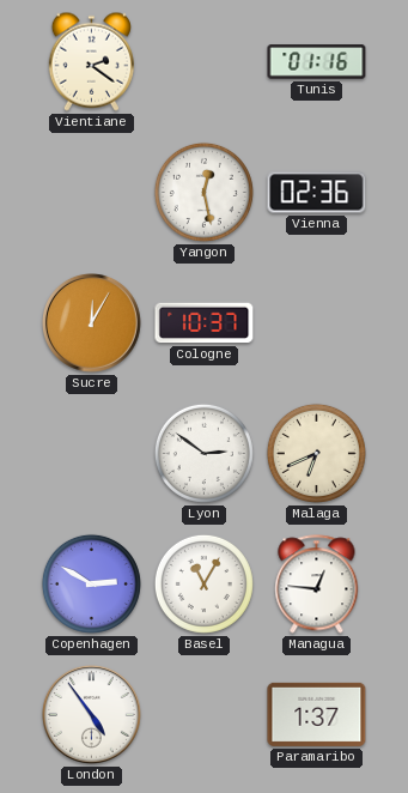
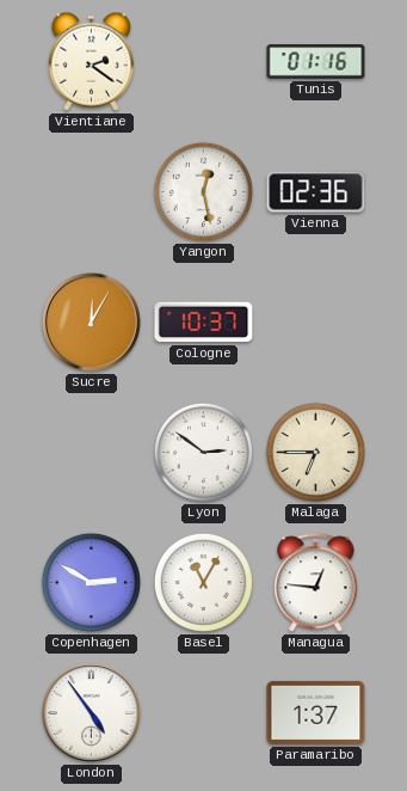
Malaga: 6:41 -> 6:45
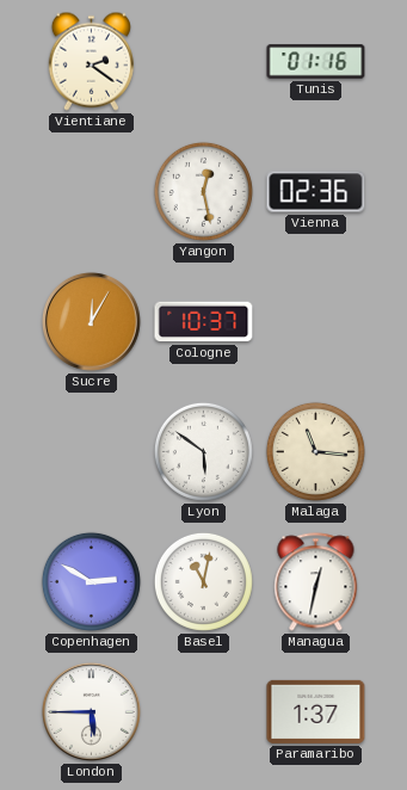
Lyon: 2:51 -> 5:51
Malaga: 6:45 -> 11:16
Basel: 11:05 -> 11:02
Managua: 12:46 -> 12:32
London: 4:54 -> 5:45
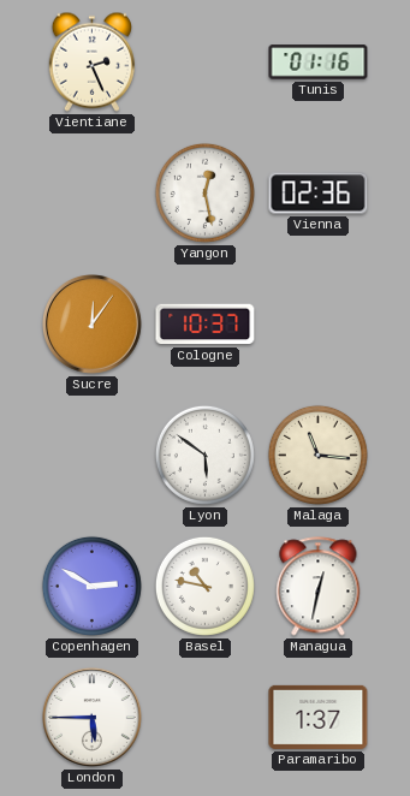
Vientiane: 2:21 -> 2:26
Sucre: 12:05 -> 12:06
Basel: 11:02 -> 10:47
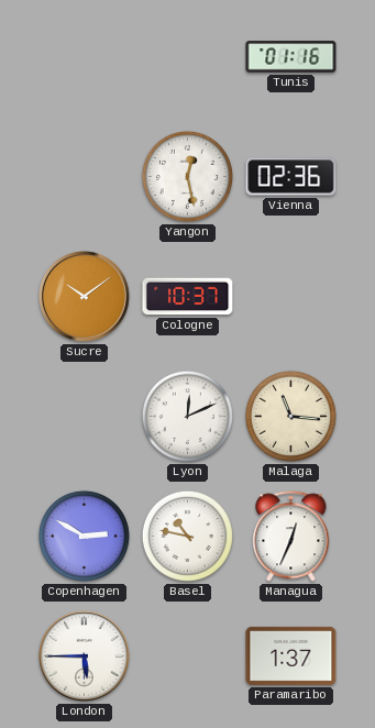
Vientiane: 2:26 -> none
Sucre: 12:06 -> 10:09
Lyon: 5:51 -> 12:11
Managua: 12:32 -> 12:34
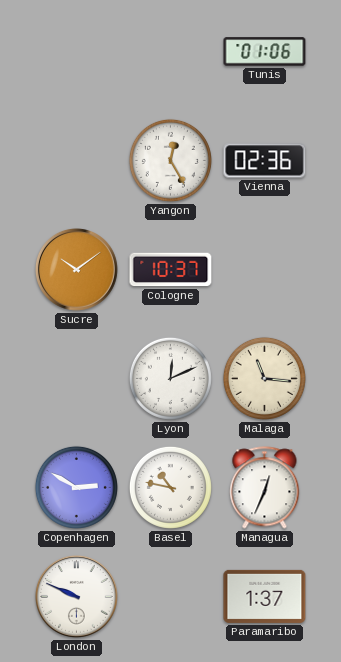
Tunis: 01:16 -> 01:06
Yangon: 12:28 -> 12:25
London: 5:45 -> 9:49
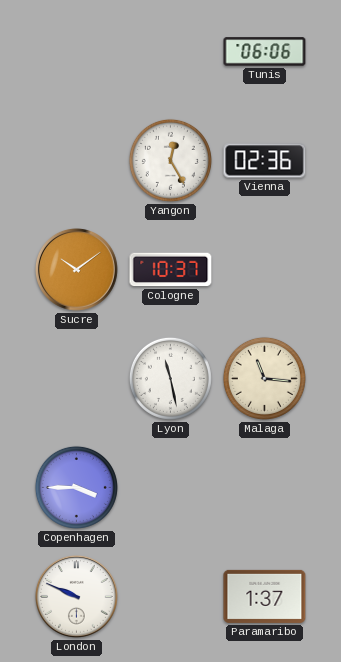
Tunis: 01:06 -> 06:06
Lyon: 12:11 -> 11:28
Copenhagen: 2:50 -> 3:45
Basel: 10:47 -> none
Managua: 12:34 -> none
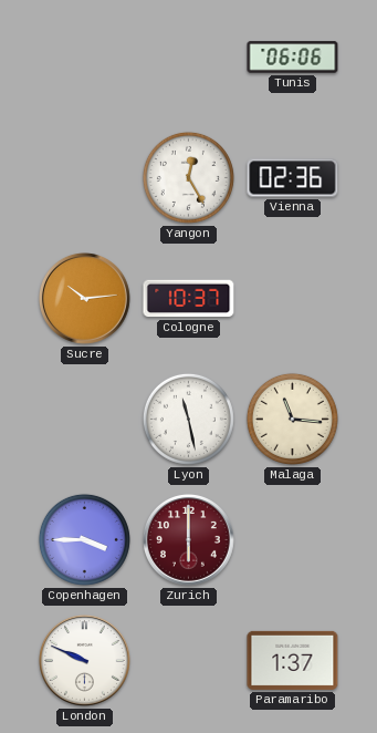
Sucre: 10:09 -> 10:14
Zurich: none -> 6:00
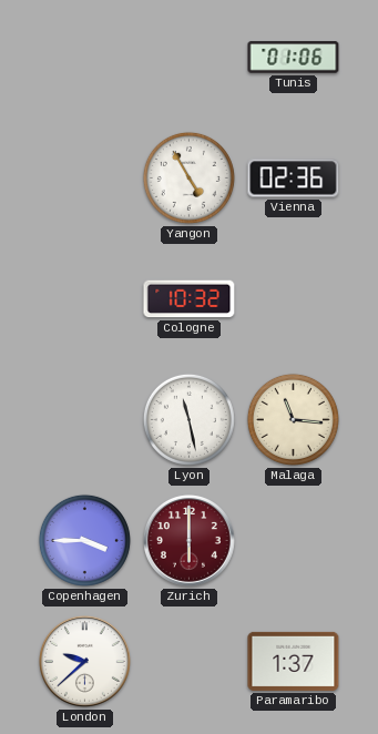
Tunis: 06:06 -> 01:06
Yangon: 12:25 -> 4:55
Sucre: 10:14 -> none
Cologne: 10:37 -> 10:32
London: 9:49 -> 9:38
